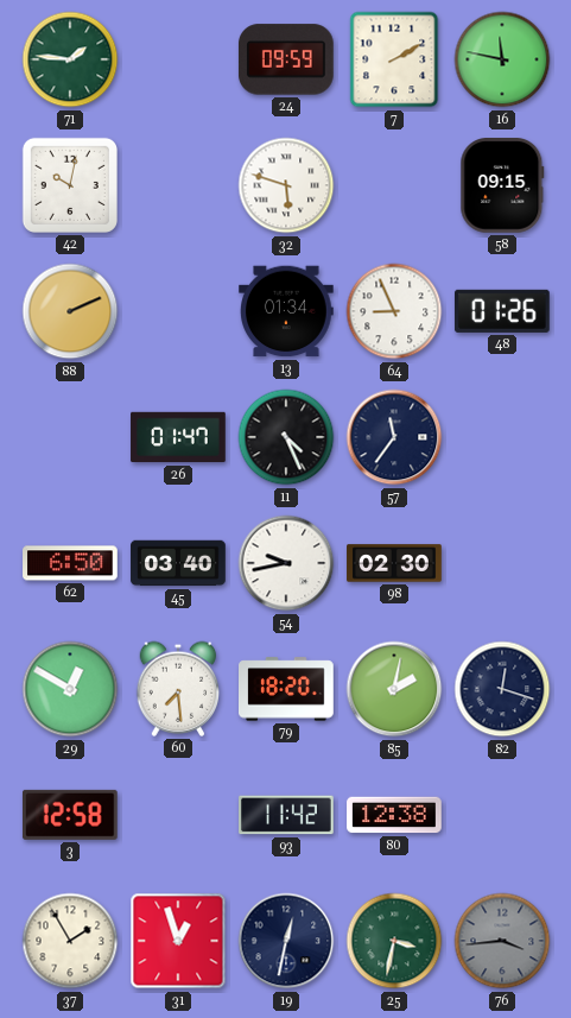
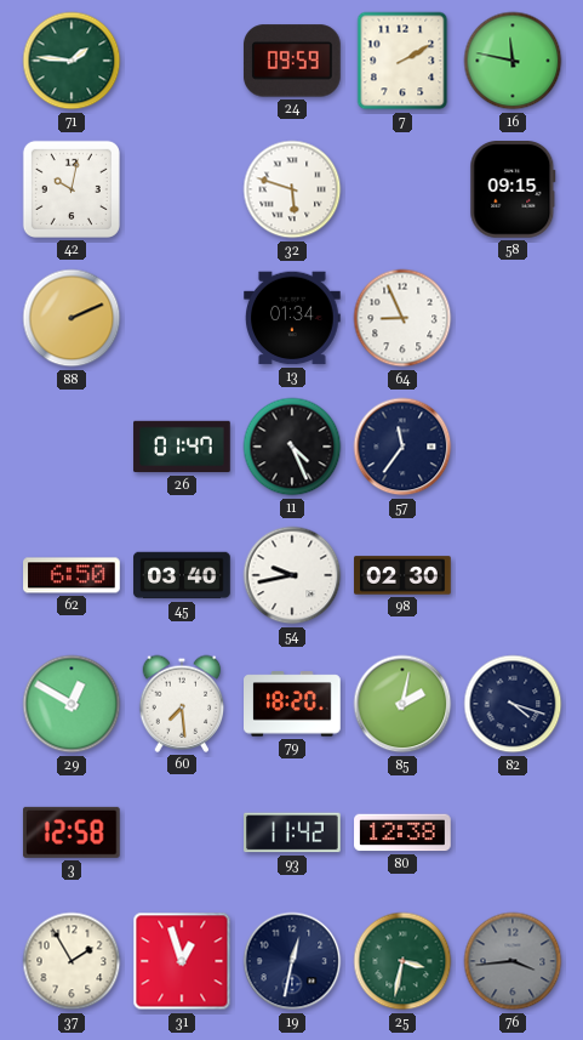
48: 01:26 -> none
82: 12:18 -> 4:18
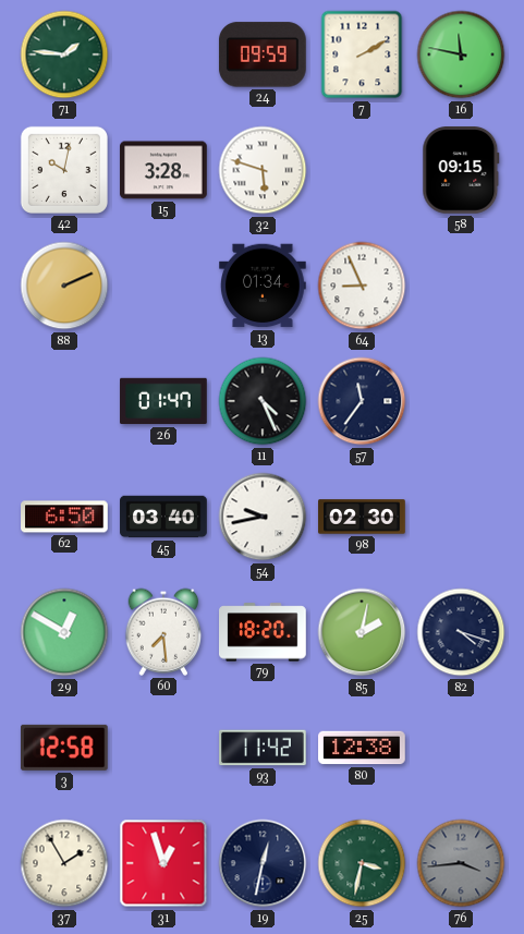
15: none -> 3:28
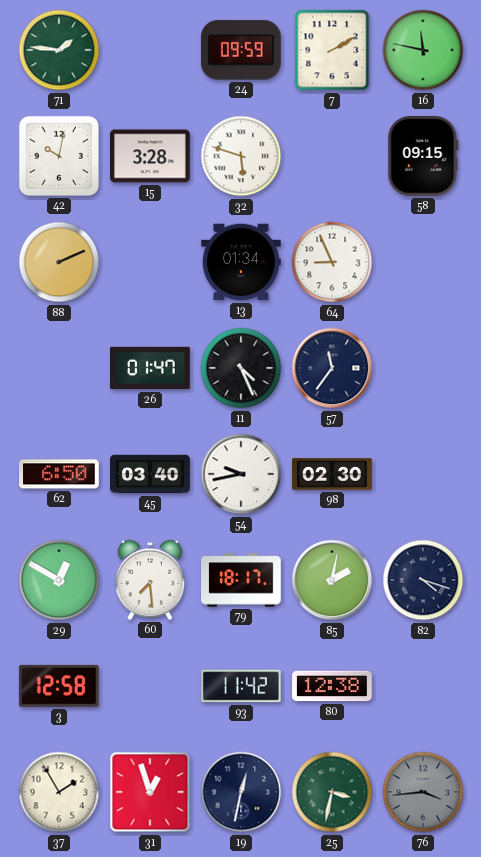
79: 18:20 -> 18:17
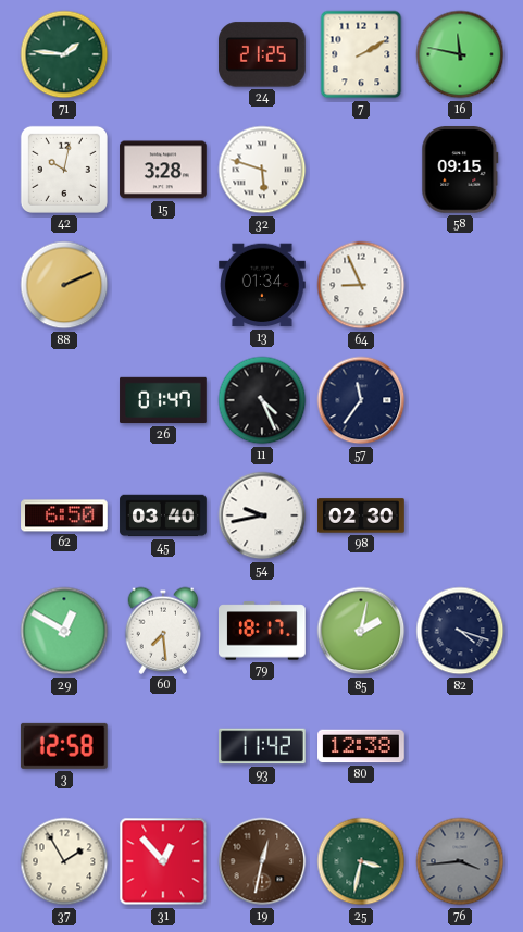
24: 09:59 -> 21:25
31: 12:57 -> 12:53
19 dial: navy -> brown
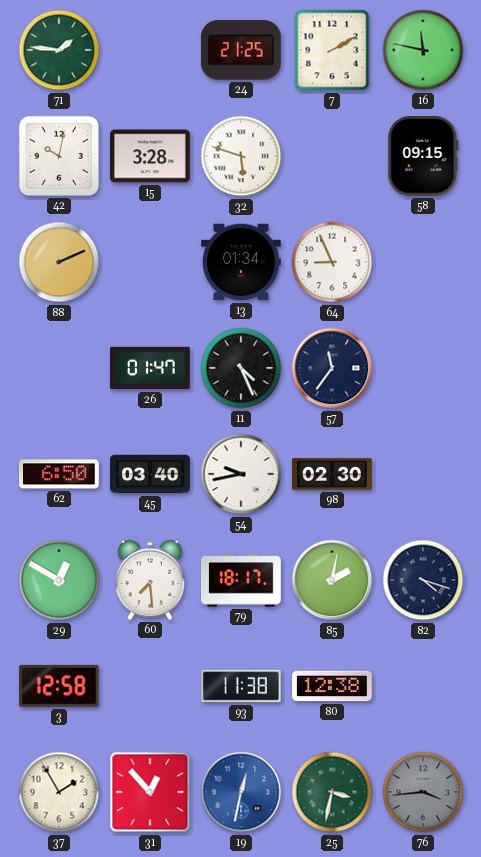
93: 11:42 -> 11:38
19 dial: brown -> blue
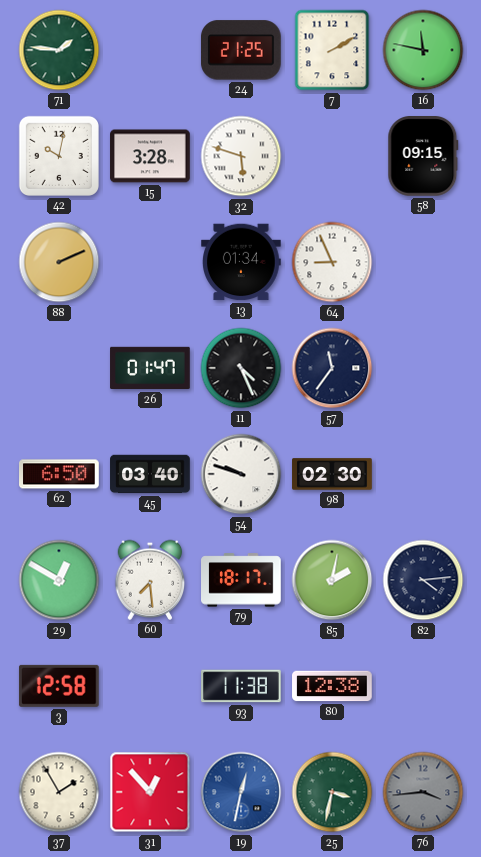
54: 9:43 -> 9:48
82: 4:18 -> 4:14
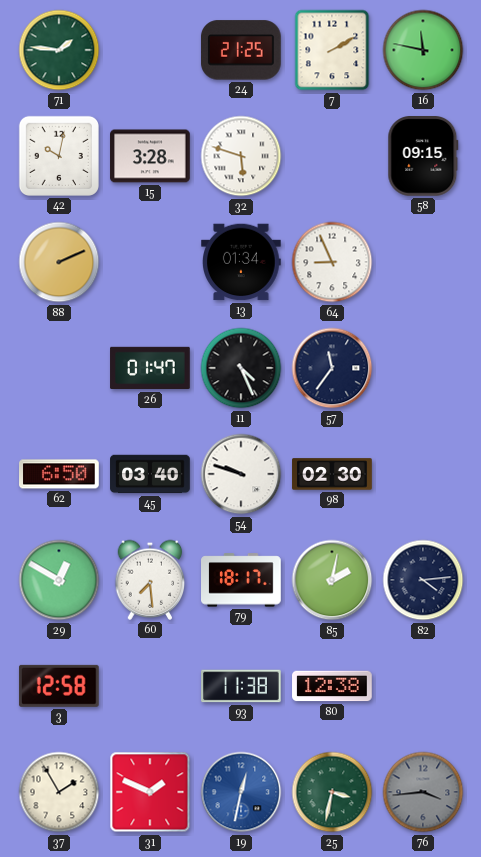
31: 12:53 -> 1:49
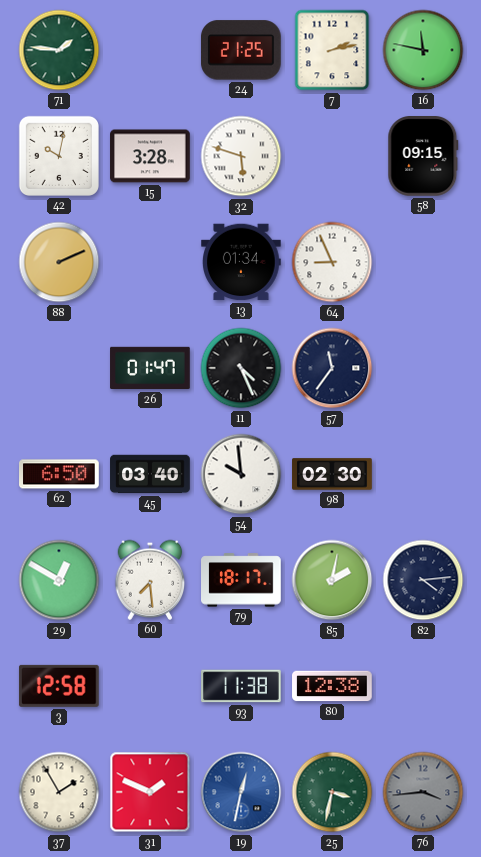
7: 2:10 -> 2:13
54: 9:48 -> 9:59
